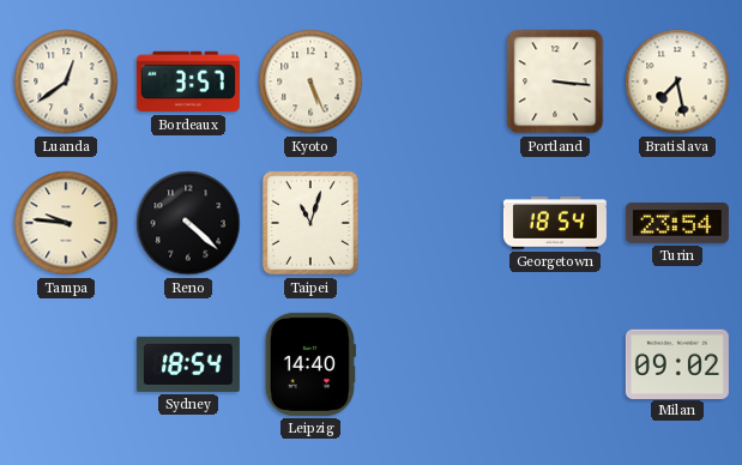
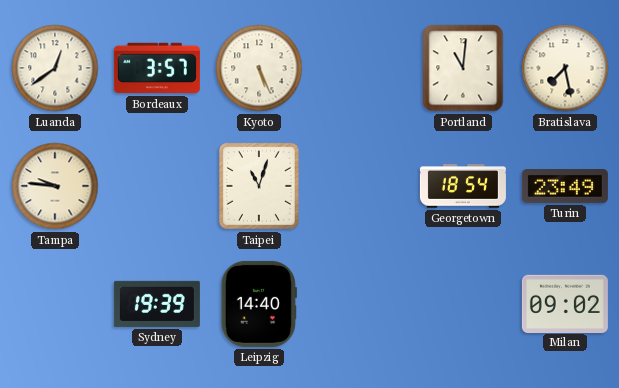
Portland: 3:16 -> 11:01
Reno: 4:22 -> none
Turin: 23:54 -> 23:49
Sydney: 18:54 -> 19:39
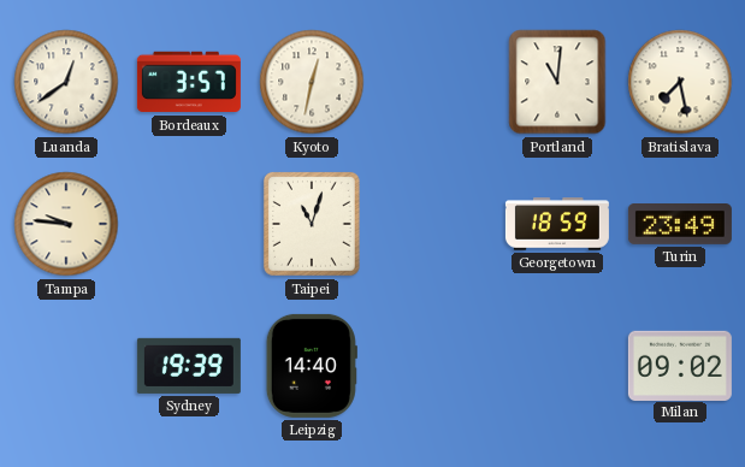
Kyoto: 5:26 -> 12:32
Georgetown: 18:54 -> 18:59
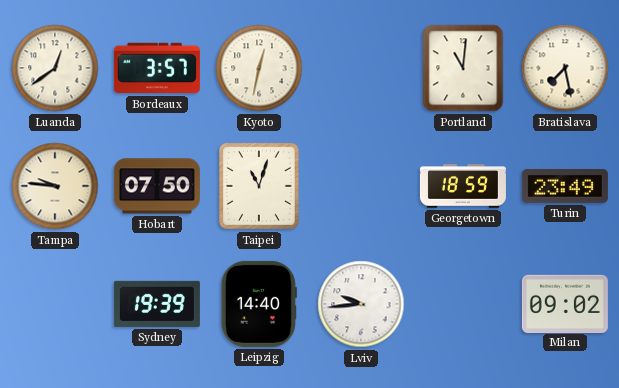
Hobart: none -> 07:50
Lviv: none -> 9:44
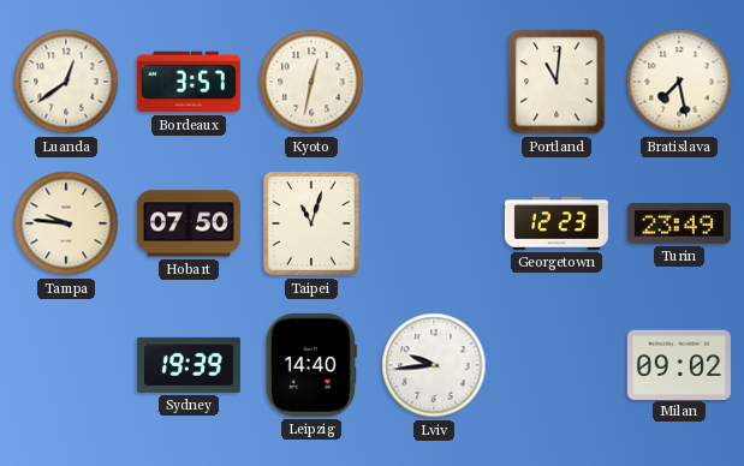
Georgetown: 18:59 -> 12:23
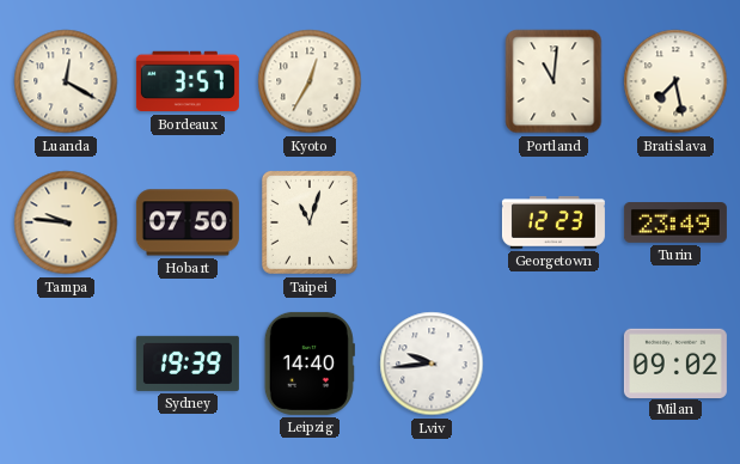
Luanda: 12:39 -> 12:20
Kyoto: 12:32 -> 12:35
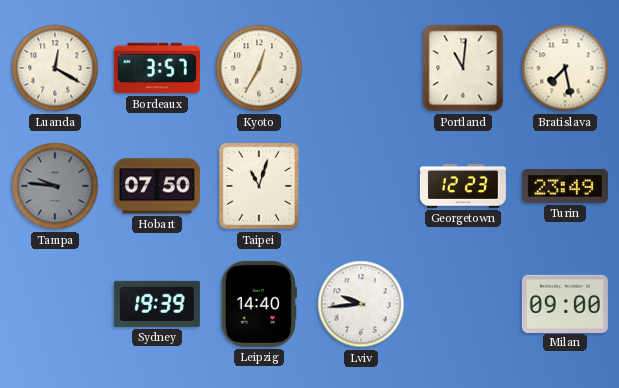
Tampa dial: cream -> grey
Milan: 09:02 -> 09:00
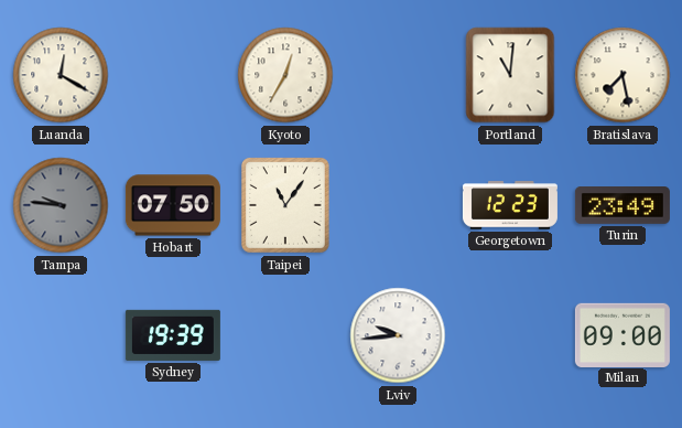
Bordeaux: 3:57 -> none
Taipei: 11:03 -> 11:06
Leipzig: 14:40 -> none
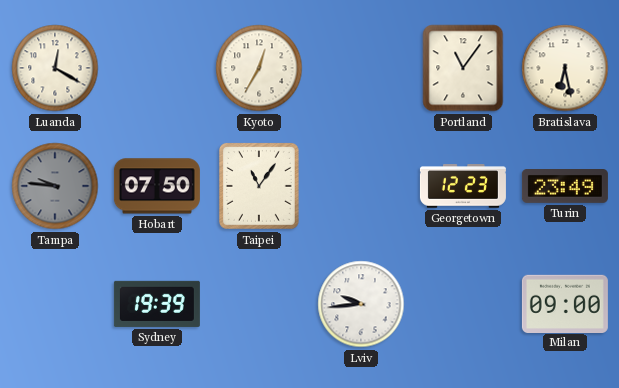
Portland: 11:01 -> 11:06
Bratislava: 7:28 -> 6:28
